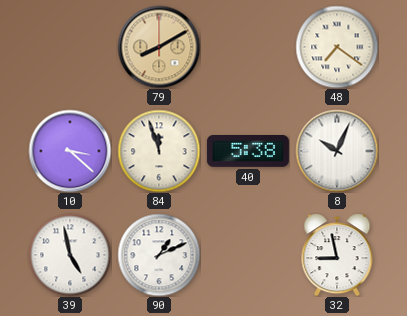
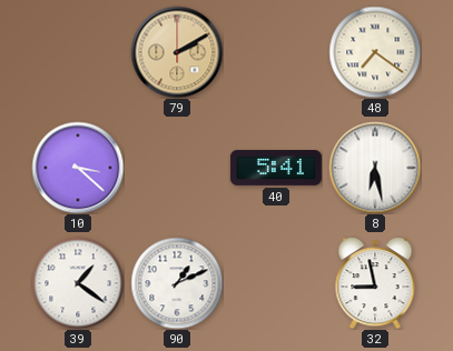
79: 8:10 -> 2:10
84: 11:57 -> none
40: 5:38 -> 5:41
8: 10:04 -> 6:28
39: 4:58 -> 1:21
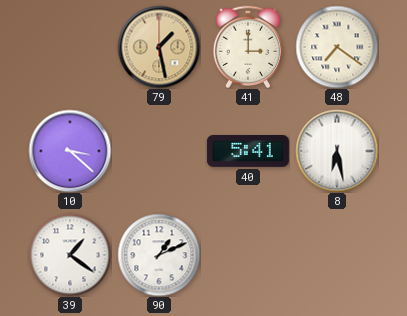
79: 2:10 -> 1:28
41: none -> 3:00
32: 8:58 -> none
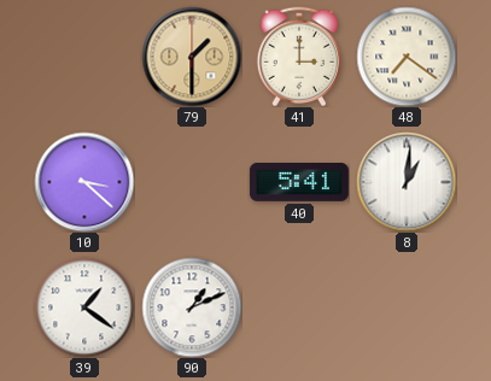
79: 1:28 -> 1:30
8: 6:28 -> 1:01
